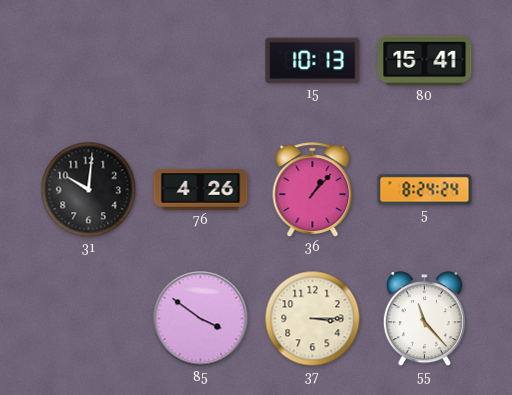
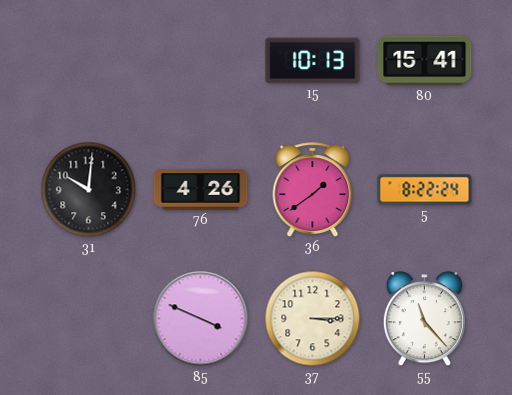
36: 1:07 -> 1:39
5: 8:24 -> 8:22
85: 3:51 -> 3:49
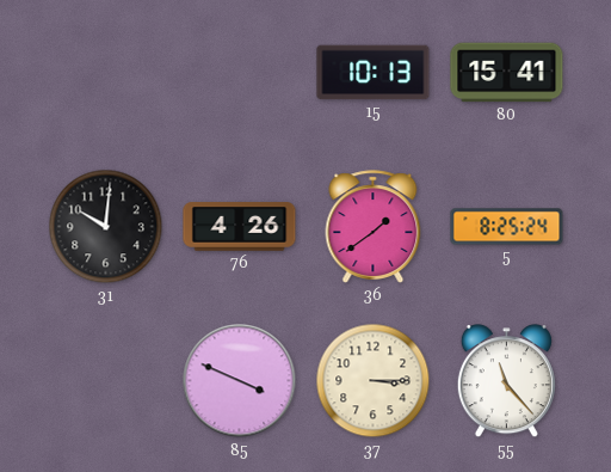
5: 8:22 -> 8:25
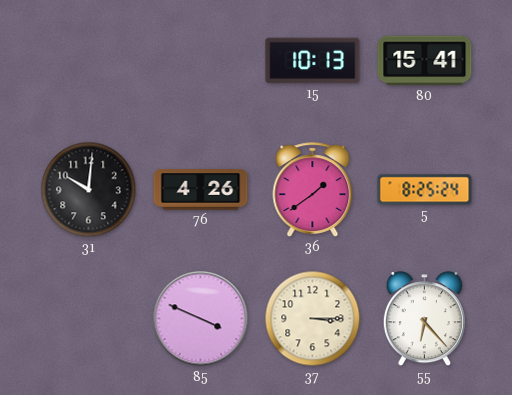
55: 11:23 -> 6:23
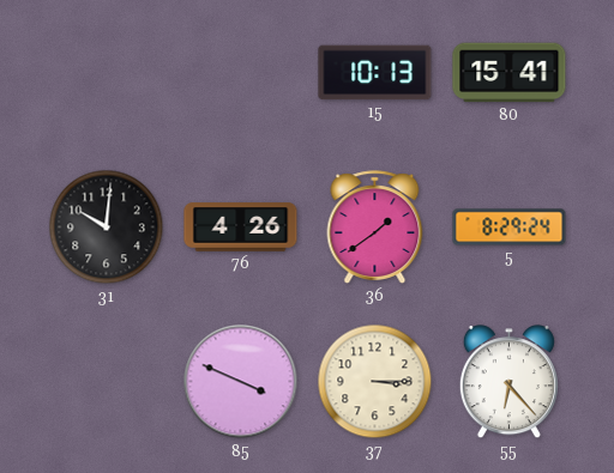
5: 8:25 -> 8:29
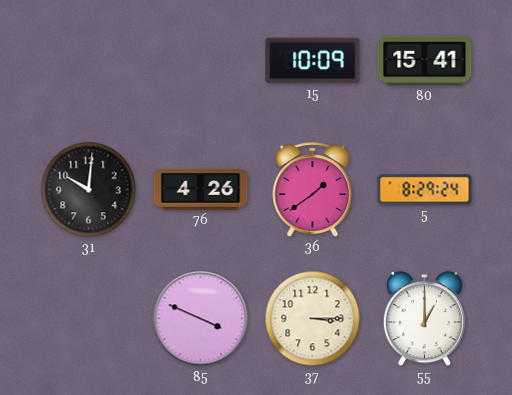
15: 10:13 -> 10:09
55: 6:23 -> 1:00
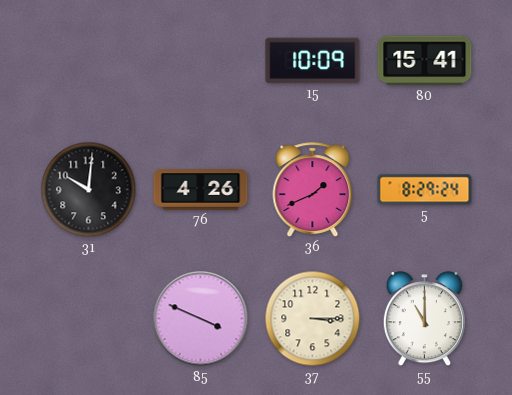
36: 1:39 -> 1:41
55: 1:00 -> 11:00
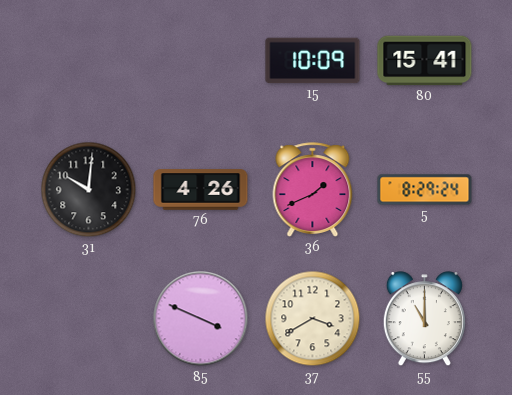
37: 3:15 -> 3:40
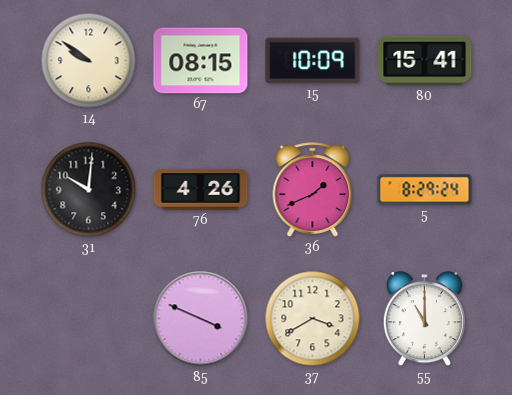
14: none -> 9:51
67: none -> 08:15
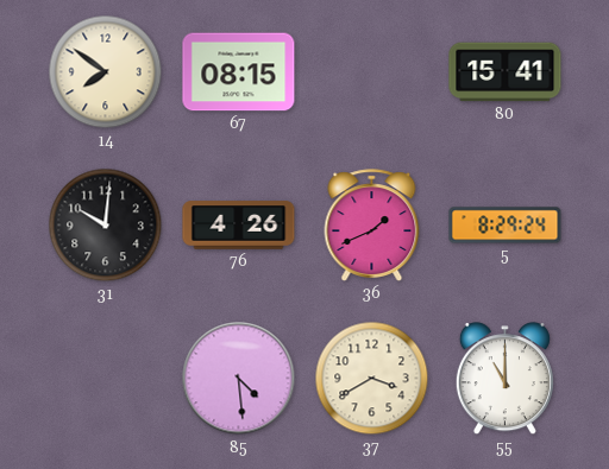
14: 9:51 -> 7:51
15: 10:09 -> none
85: 3:49 -> 4:29
